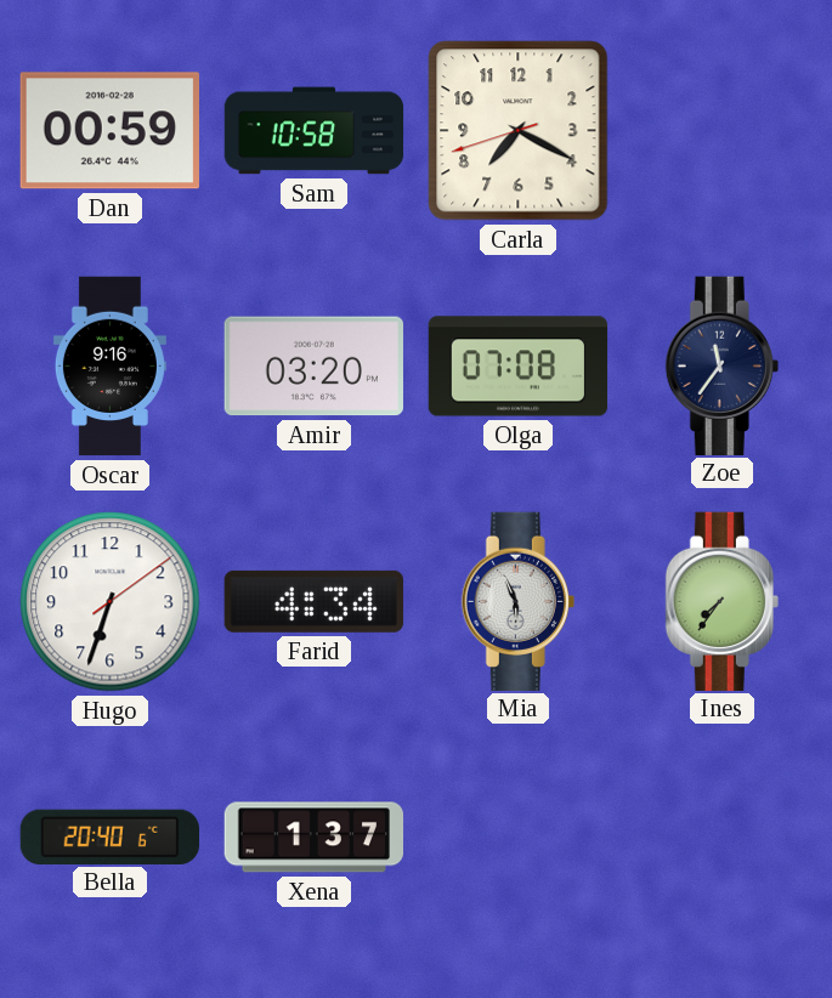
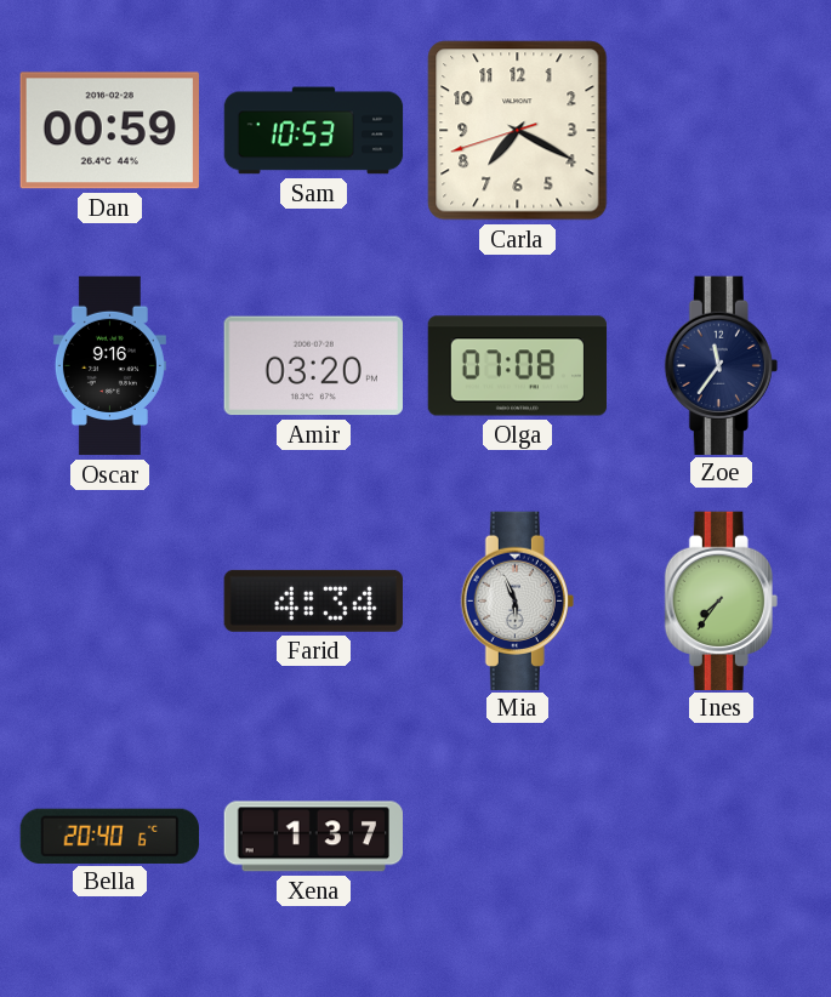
Sam: 10:58 -> 10:53
Hugo: 6:33 -> none
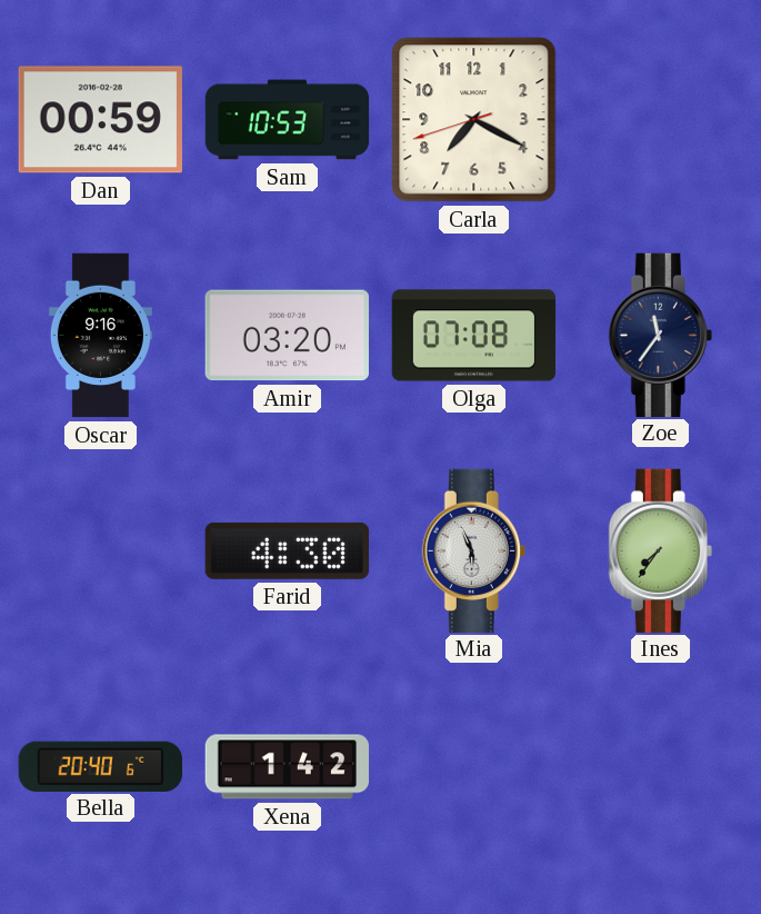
Farid: 4:34 -> 4:30
Xena: 1:37 -> 1:42
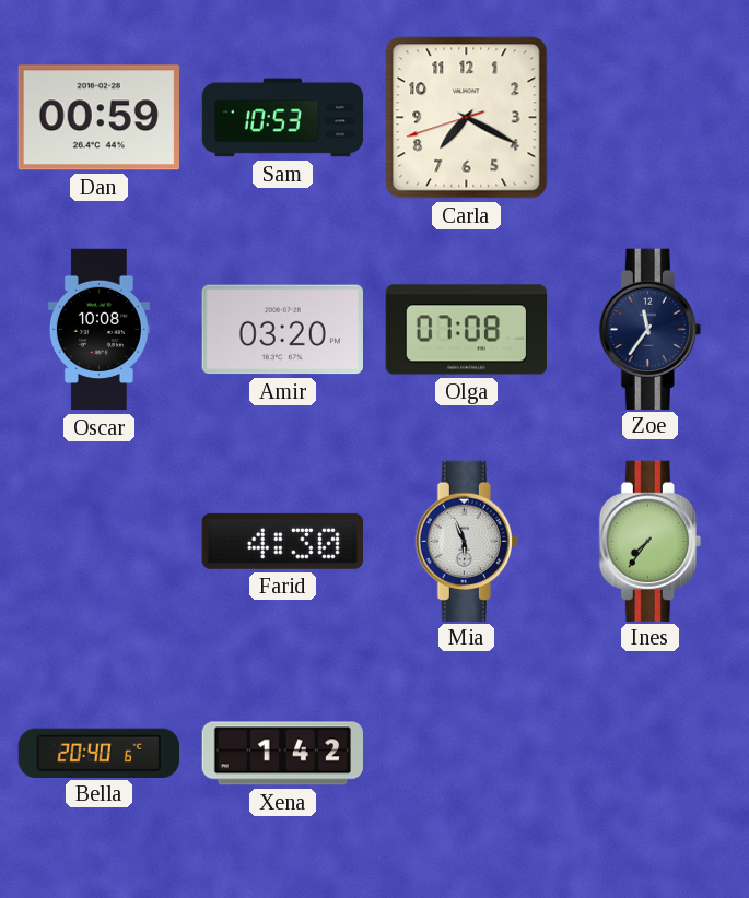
Oscar: 9:16 -> 10:08
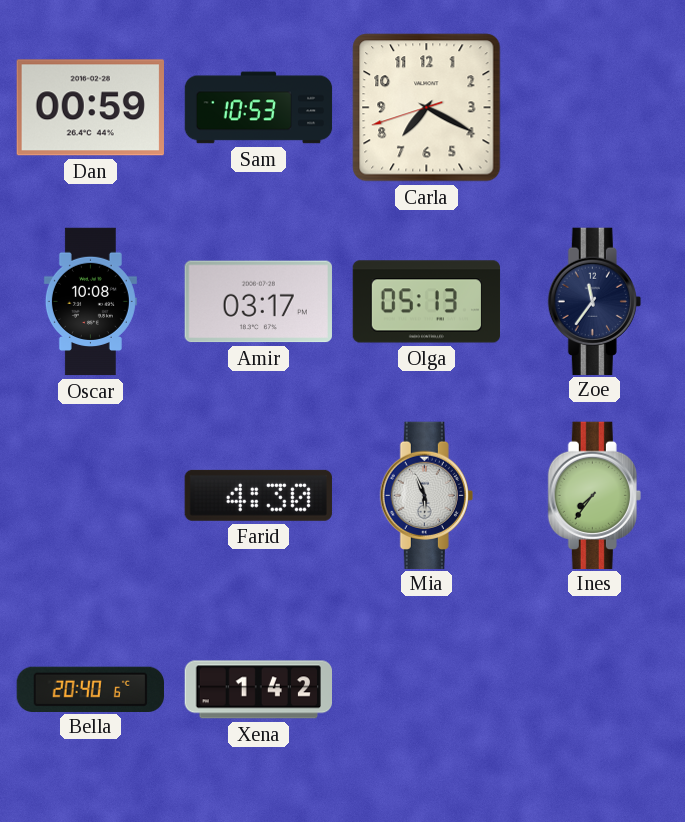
Amir: 03:20 -> 03:17
Olga: 07:08 -> 05:13
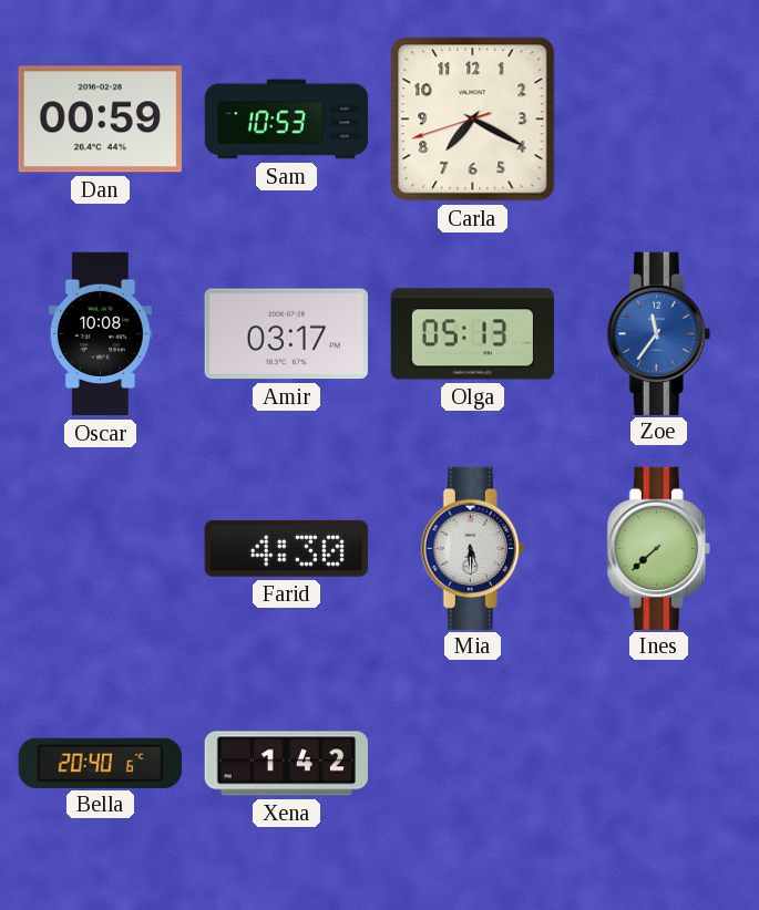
Zoe dial: navy -> blue
Mia: 5:56 -> 5:30
Ines: 7:36 -> 7:38
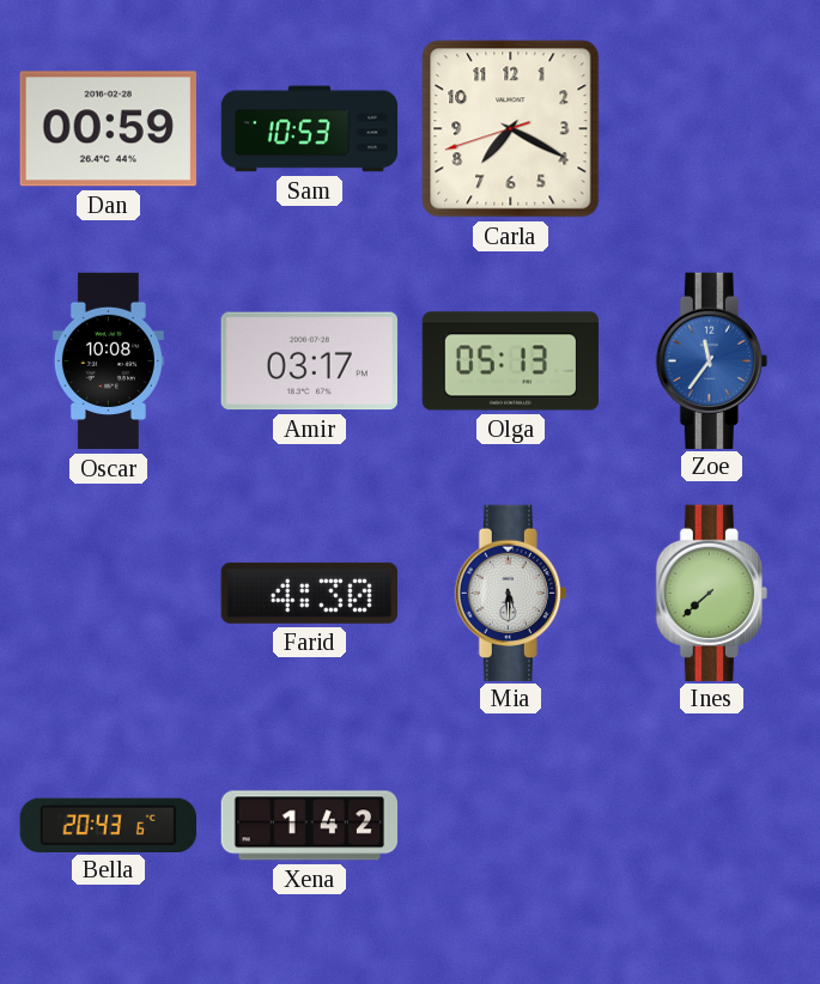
Bella: 20:40 -> 20:43
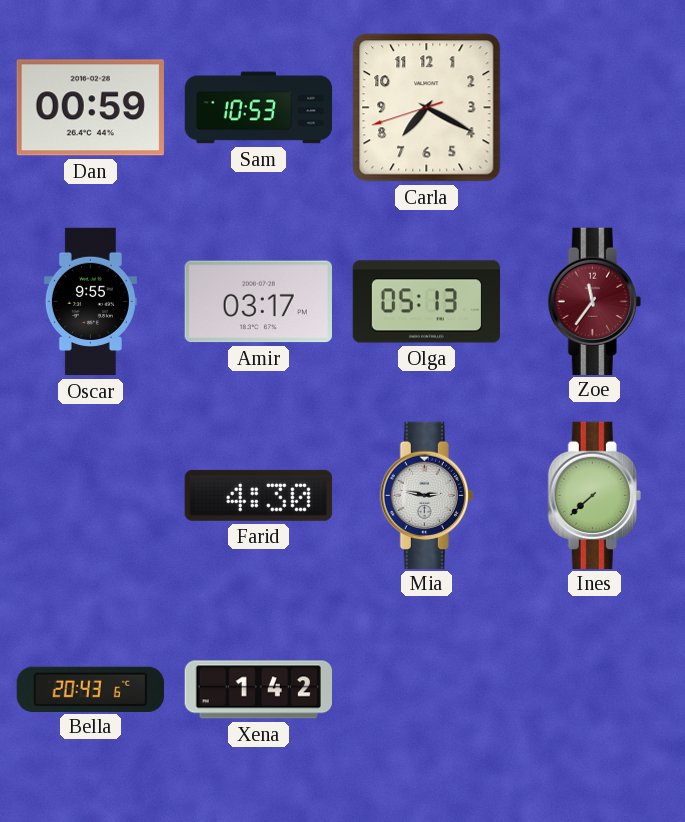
Oscar: 10:08 -> 9:55
Zoe dial: blue -> burgundy
Mia: 5:30 -> 2:47
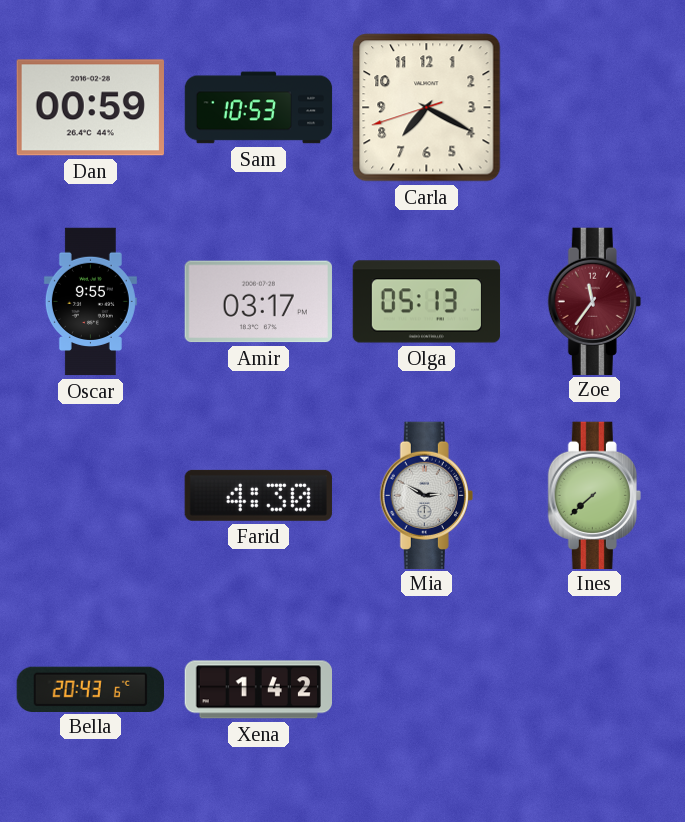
Mia: 2:47 -> 2:50
